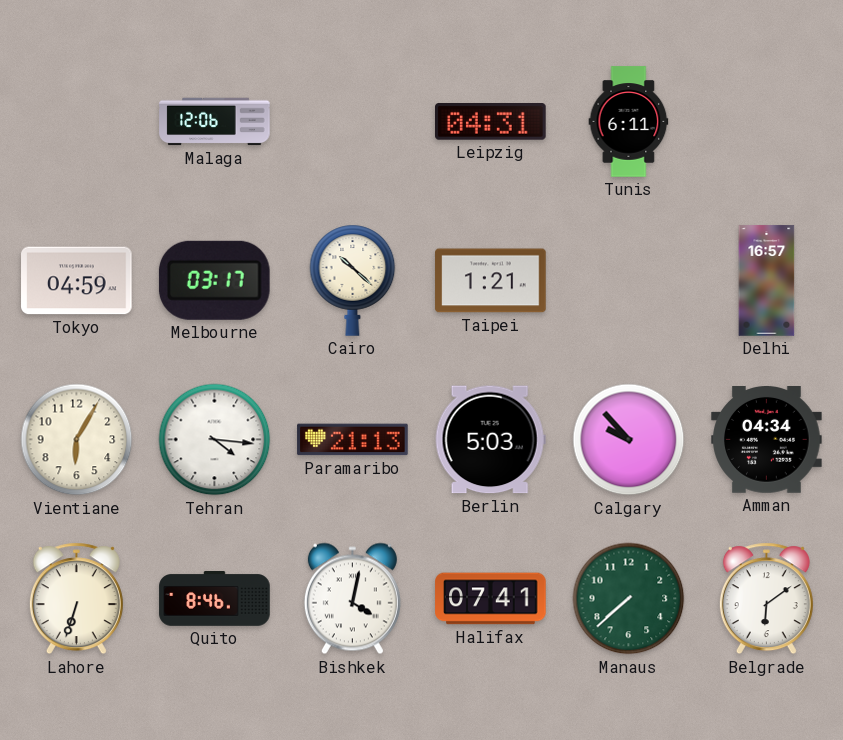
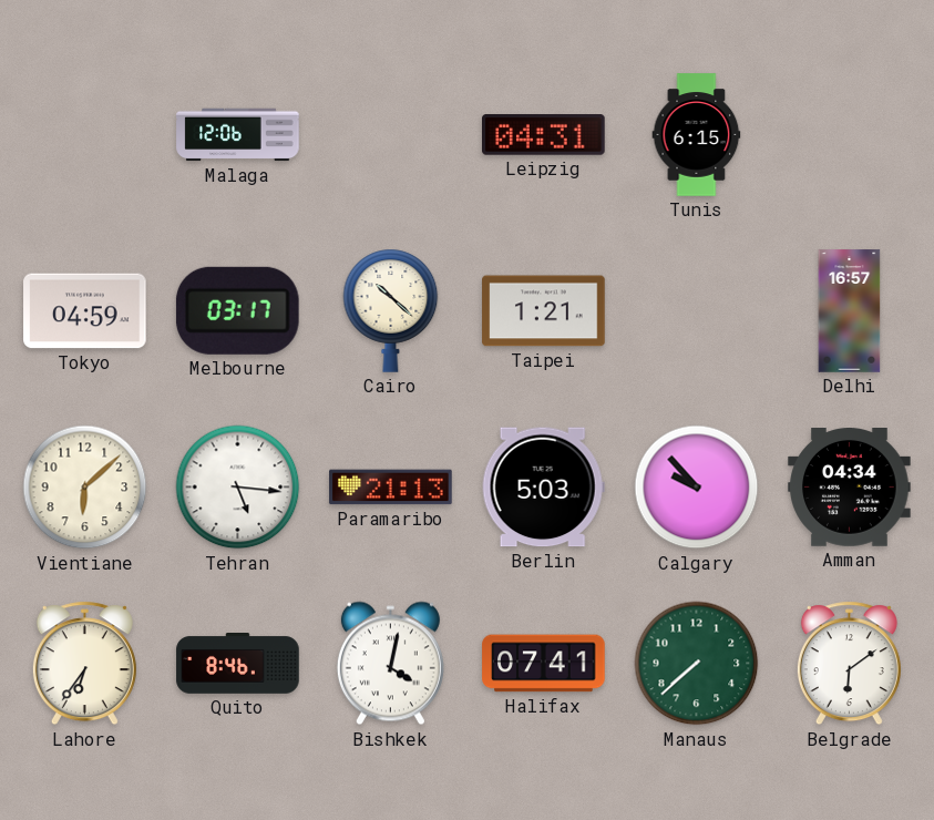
Tunis: 6:11 -> 6:15
Vientiane: 6:05 -> 6:08
Tehran: 4:16 -> 5:16
Lahore: 6:33 -> 6:36
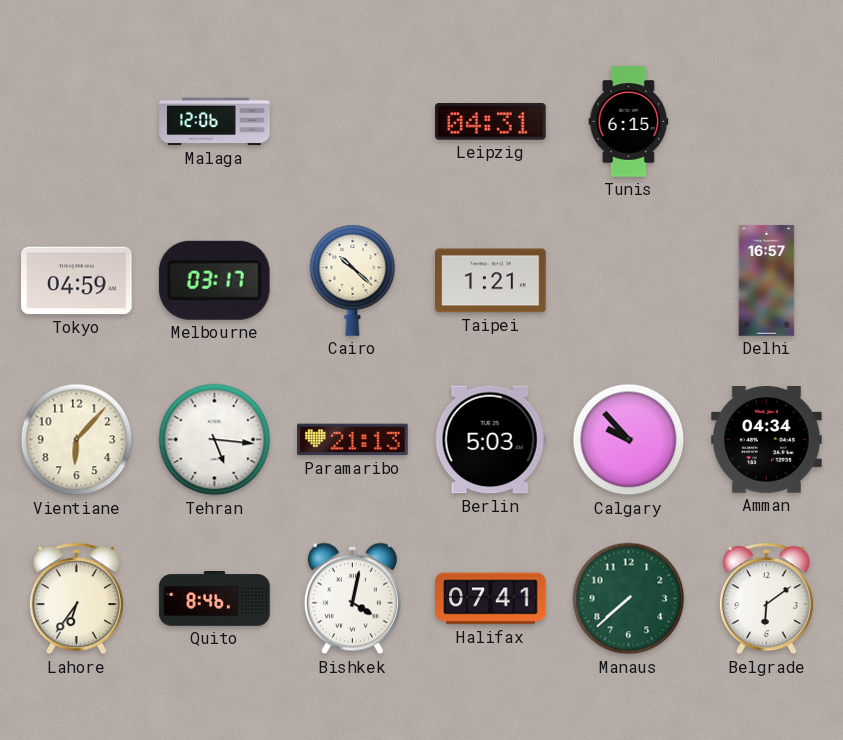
Vientiane: 6:08 -> 6:07
